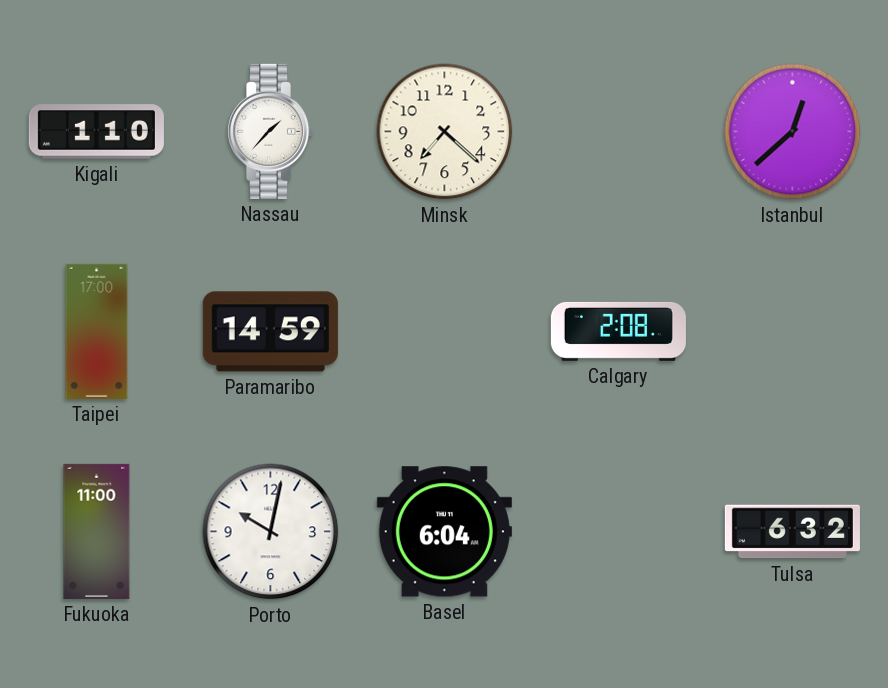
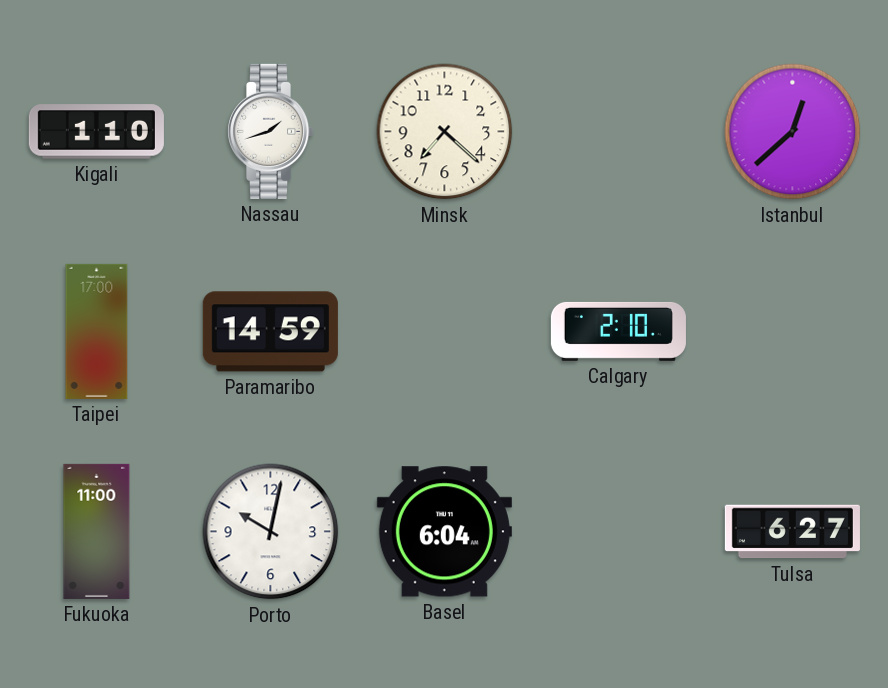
Nassau: 1:37 -> 1:42
Calgary: 2:08 -> 2:10
Tulsa: 6:32 -> 6:27
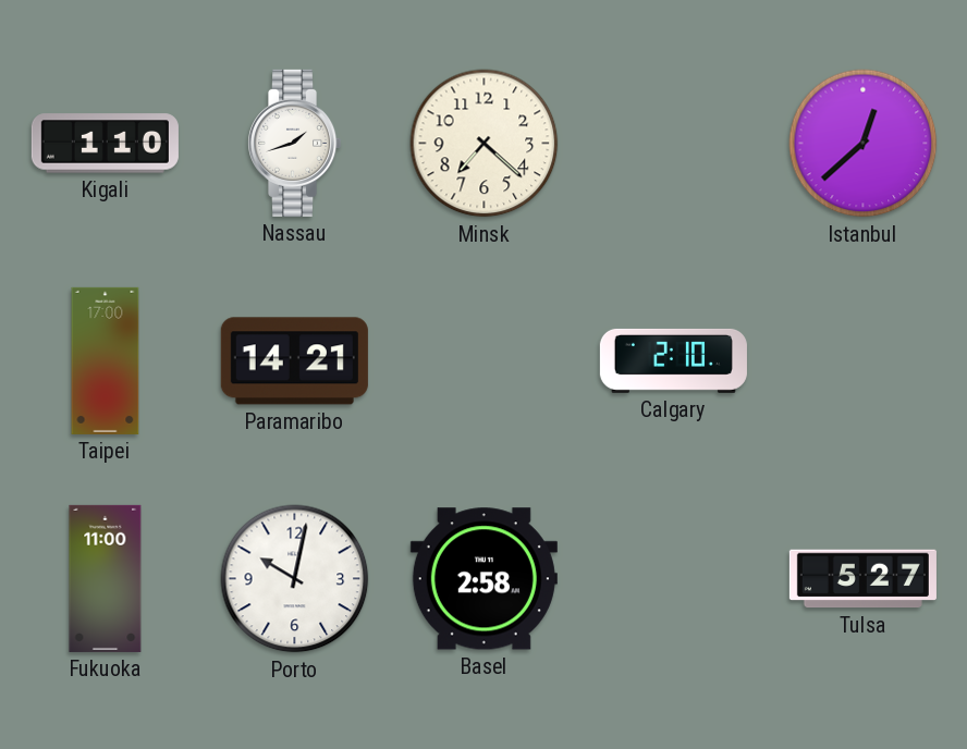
Paramaribo: 14:59 -> 14:21
Basel: 6:04 -> 2:58
Tulsa: 6:27 -> 5:27
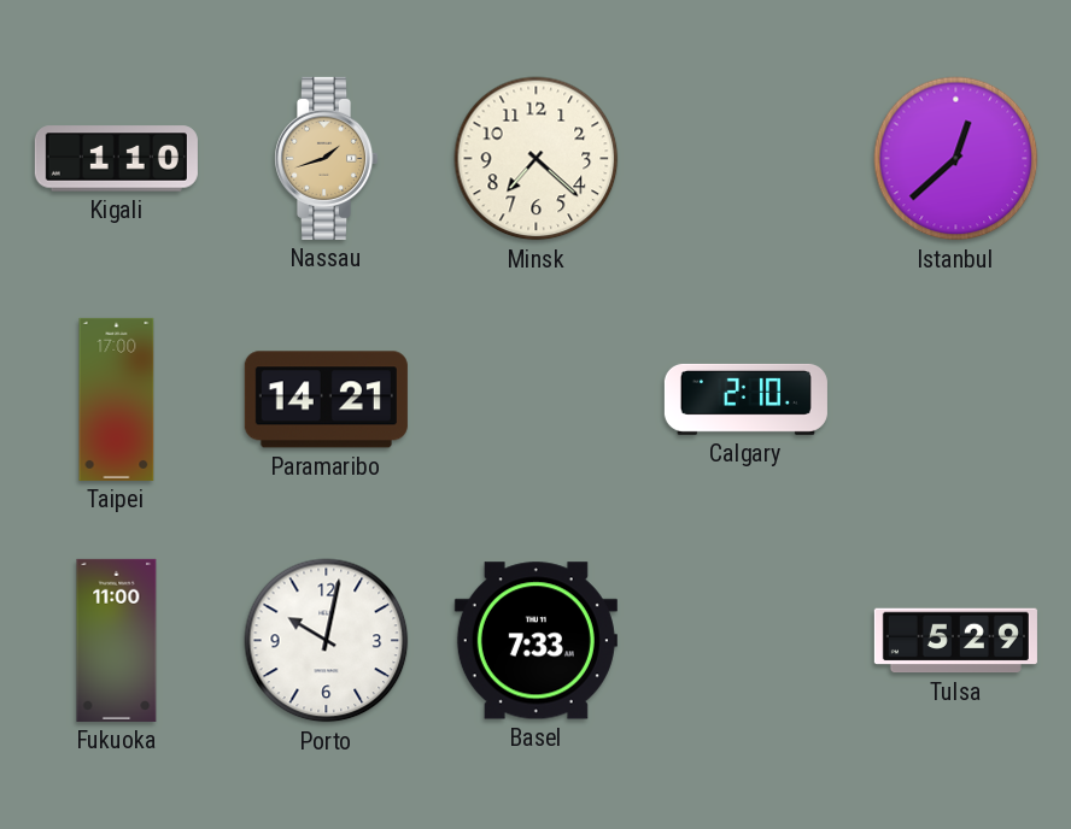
Nassau dial: white -> champagne
Basel: 2:58 -> 7:33
Tulsa: 5:27 -> 5:29
